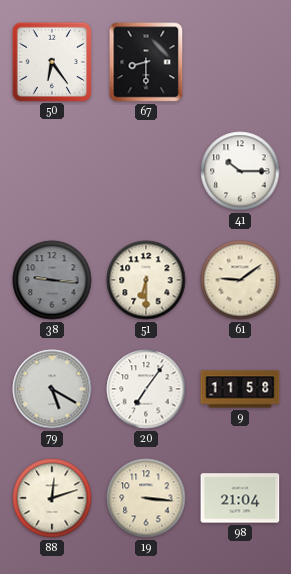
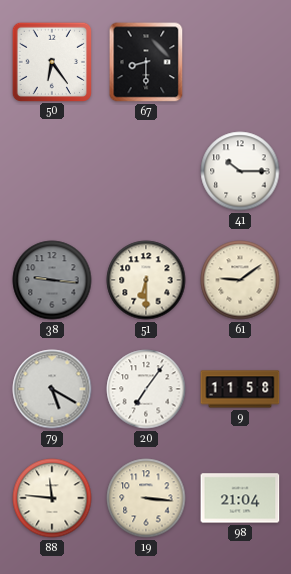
88: 12:12 -> 11:46
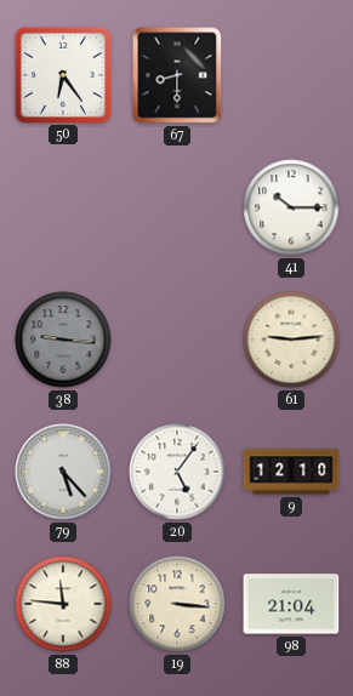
51: 6:30 -> none
61: 9:09 -> 9:14
79: 5:20 -> 5:23
20: 7:06 -> 5:06
9: 11:58 -> 12:10
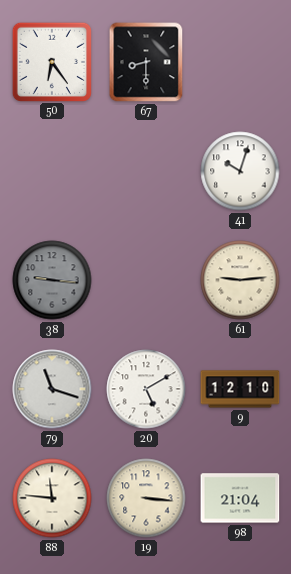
41: 10:15 -> 10:03
79: 5:23 -> 11:18
20: 5:06 -> 5:10
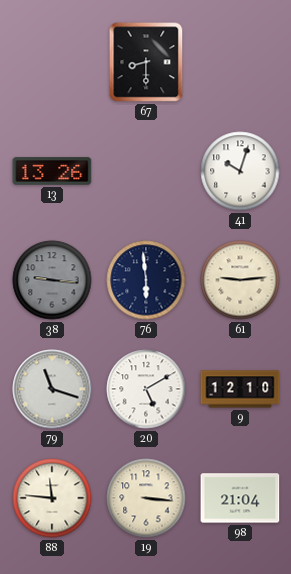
50: 6:24 -> none
13: none -> 13:26
76: none -> 5:59
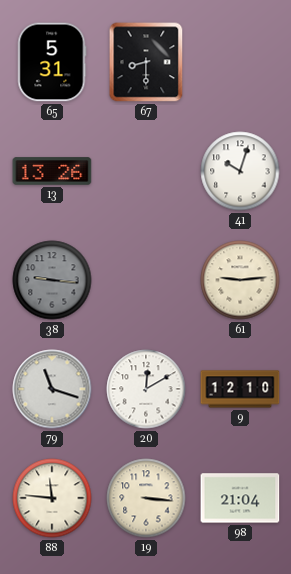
65: none -> 5:31
76: 5:59 -> none
20: 5:10 -> 12:10
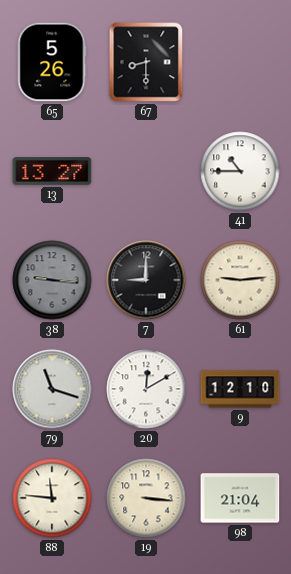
65: 5:31 -> 5:26
13: 13:26 -> 13:27
41: 10:03 -> 10:45
7: none -> 9:00
